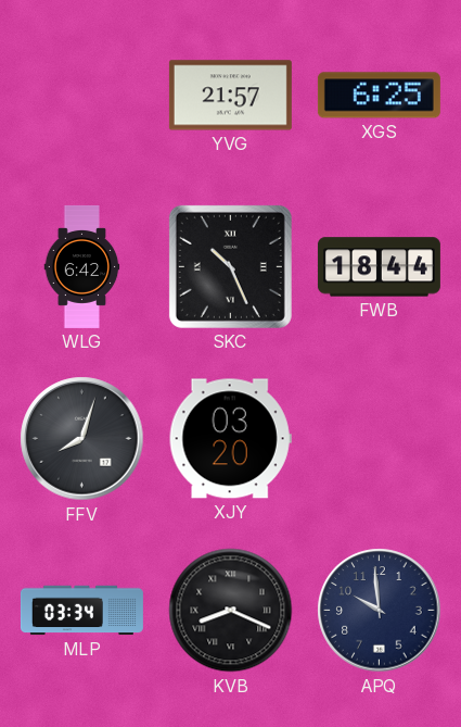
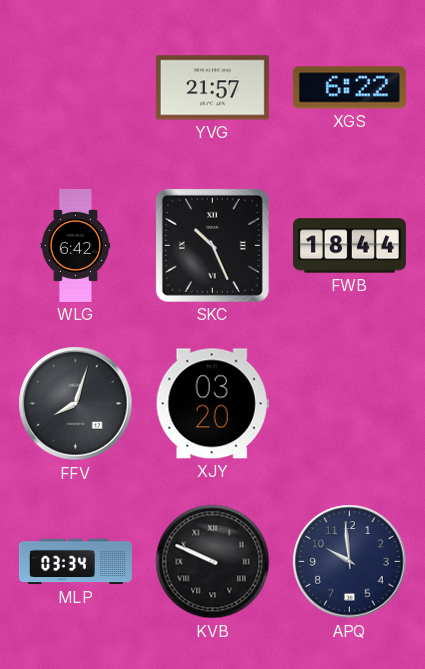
XGS: 6:25 -> 6:22
KVB: 8:19 -> 9:49
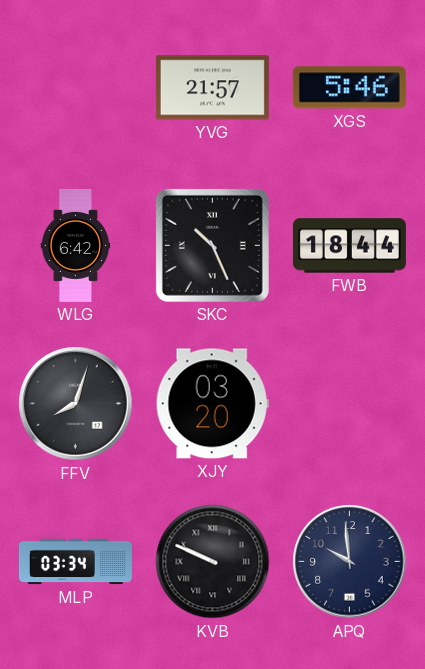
XGS: 6:22 -> 5:46
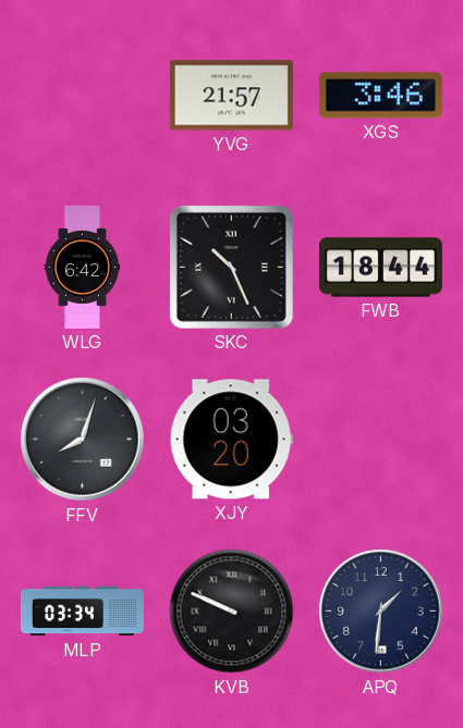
XGS: 5:46 -> 3:46
APQ: 9:59 -> 1:31
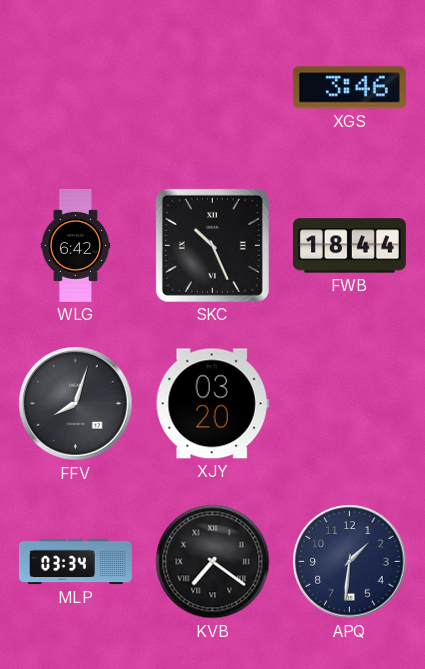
YVG: 21:57 -> none
KVB: 9:49 -> 7:21
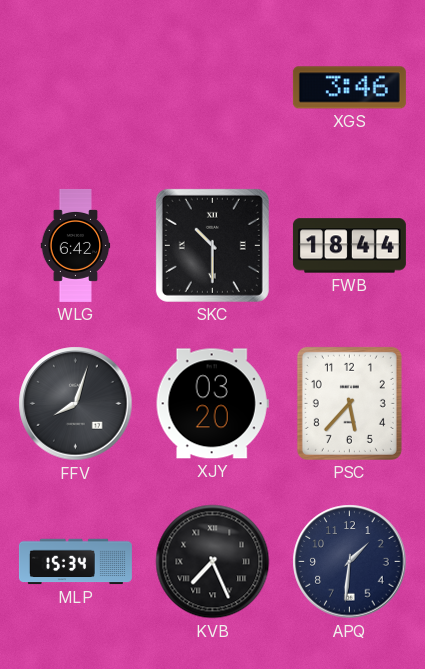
SKC: 10:26 -> 10:30
PSC: none -> 5:37
MLP: 03:34 -> 15:34
KVB: 7:21 -> 7:26
